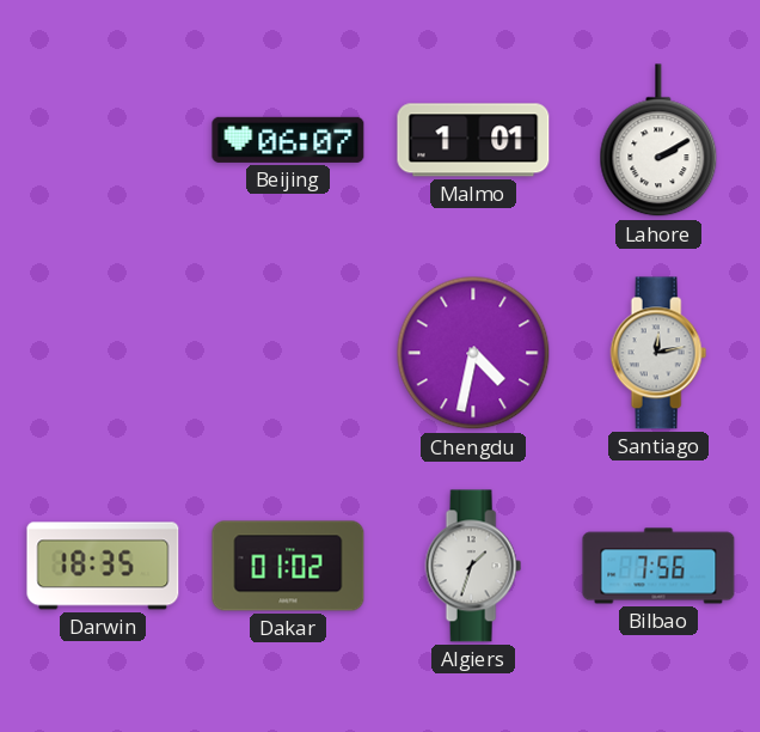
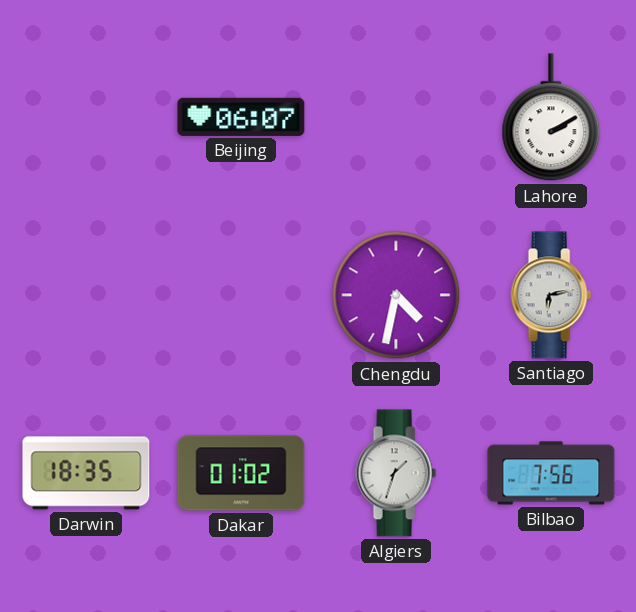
Malmo: 1:01 -> none
Santiago: 12:13 -> 6:13
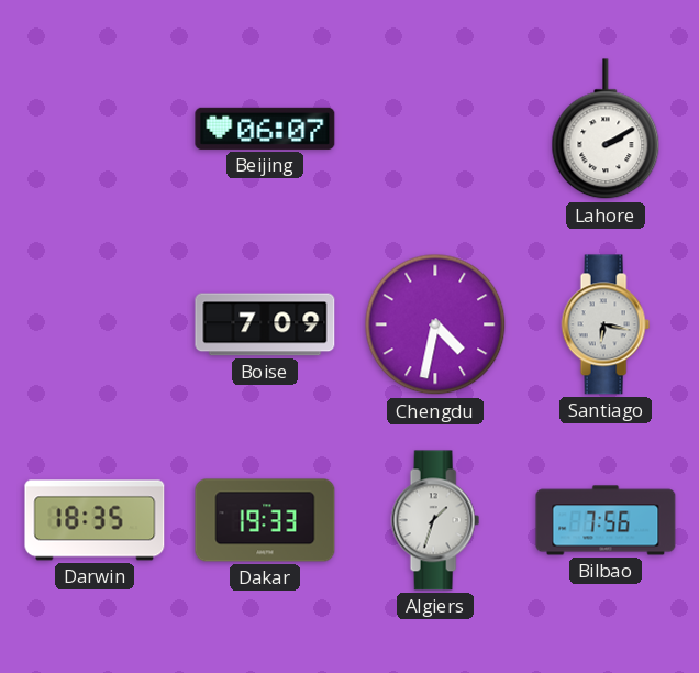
Boise: none -> 7:09
Santiago: 6:13 -> 6:17
Dakar: 01:02 -> 19:33
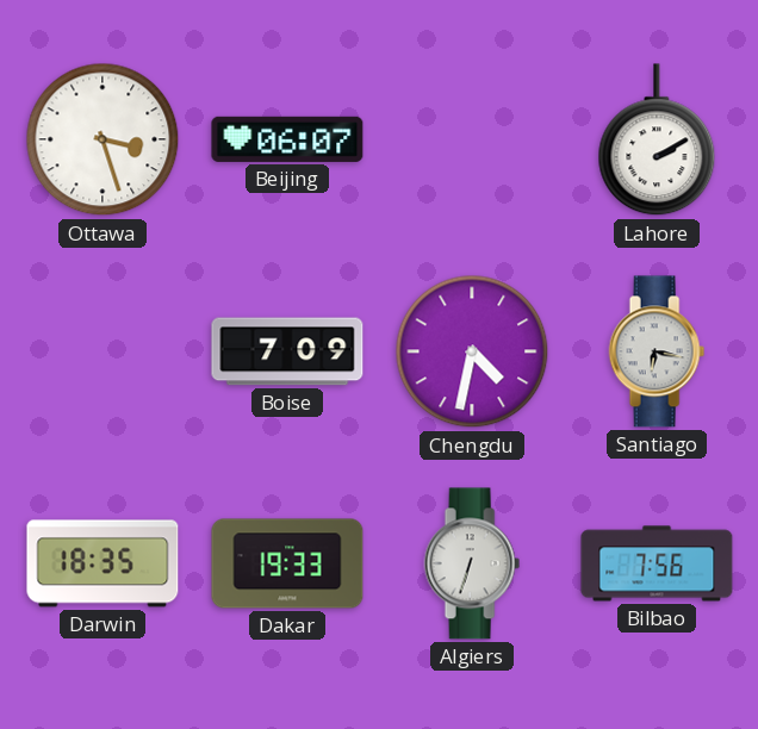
Ottawa: none -> 3:27
Algiers: 1:33 -> 6:33
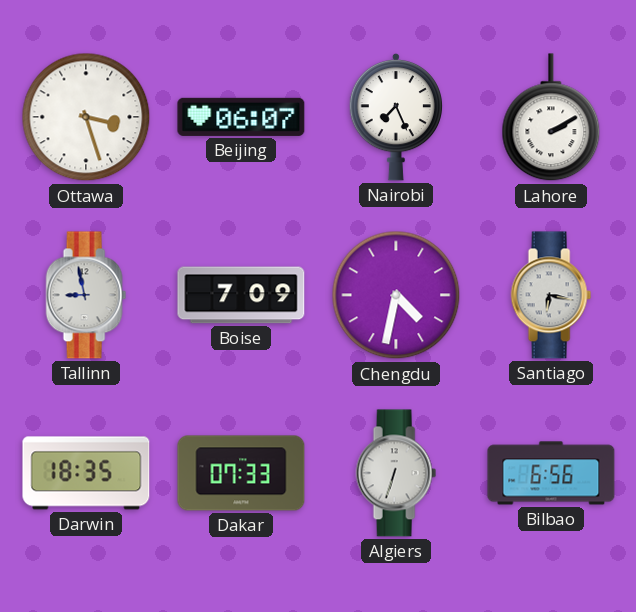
Nairobi: none -> 7:26
Tallinn: none -> 8:58
Dakar: 19:33 -> 07:33
Bilbao: 7:56 -> 6:56
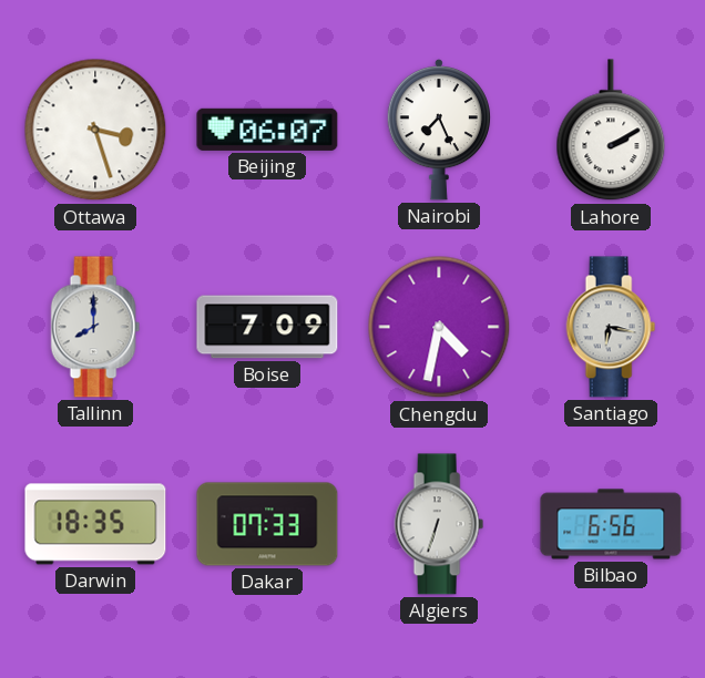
Tallinn: 8:58 -> 8:00
